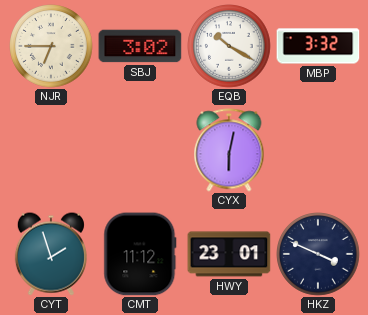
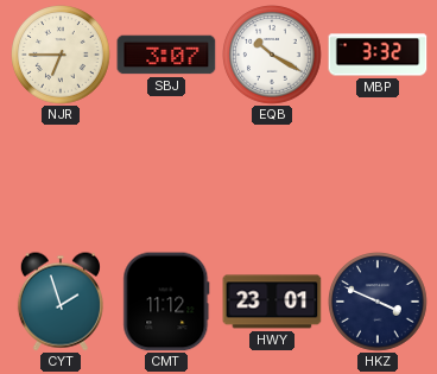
SBJ: 3:02 -> 3:07
CYX: 6:02 -> none
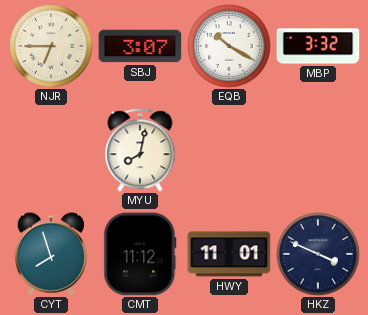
MYU: none -> 8:02
CYT: 1:57 -> 7:57
HWY: 23:01 -> 11:01
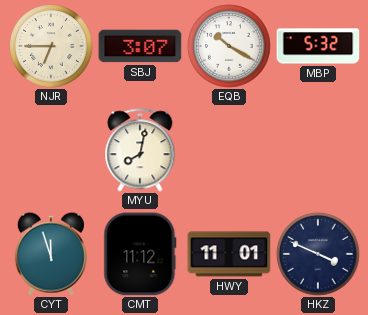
MBP: 3:32 -> 5:32
CYT: 7:57 -> 11:57
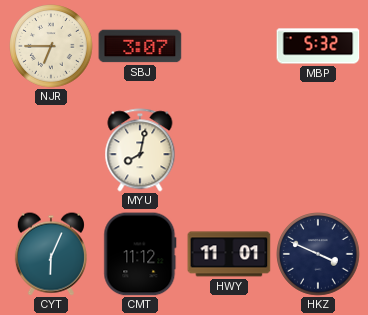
EQB: 10:20 -> none
CYT: 11:57 -> 6:04
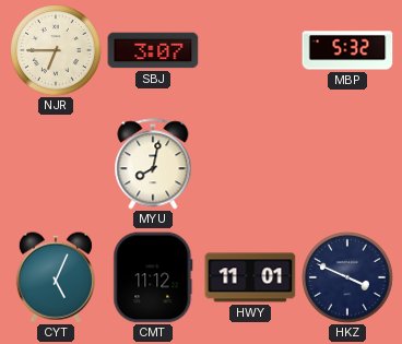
CYT: 6:04 -> 5:04
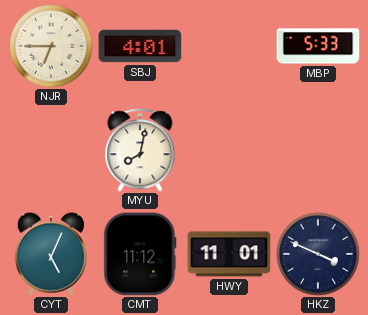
SBJ: 3:07 -> 4:01
MBP: 5:32 -> 5:33
